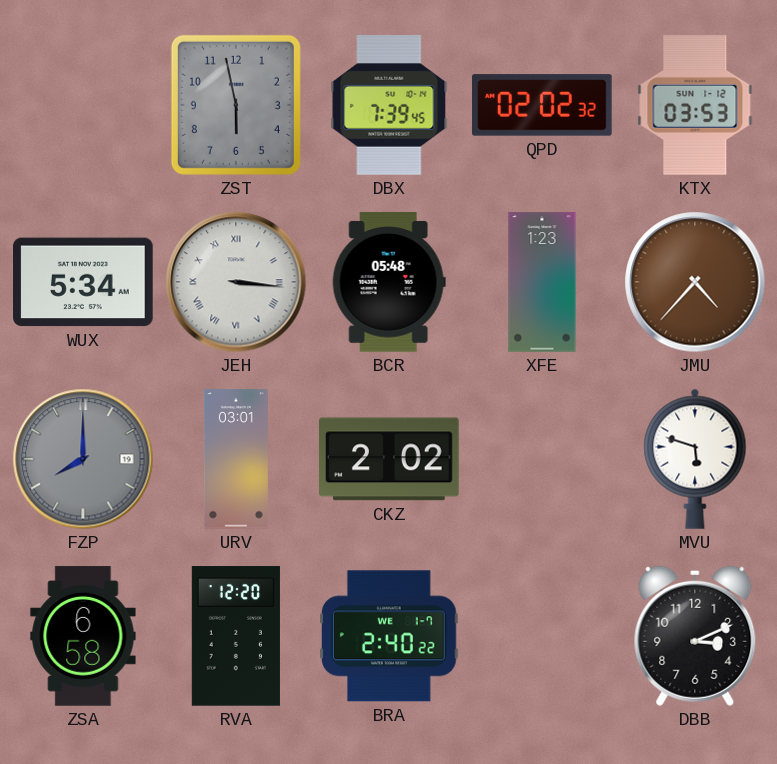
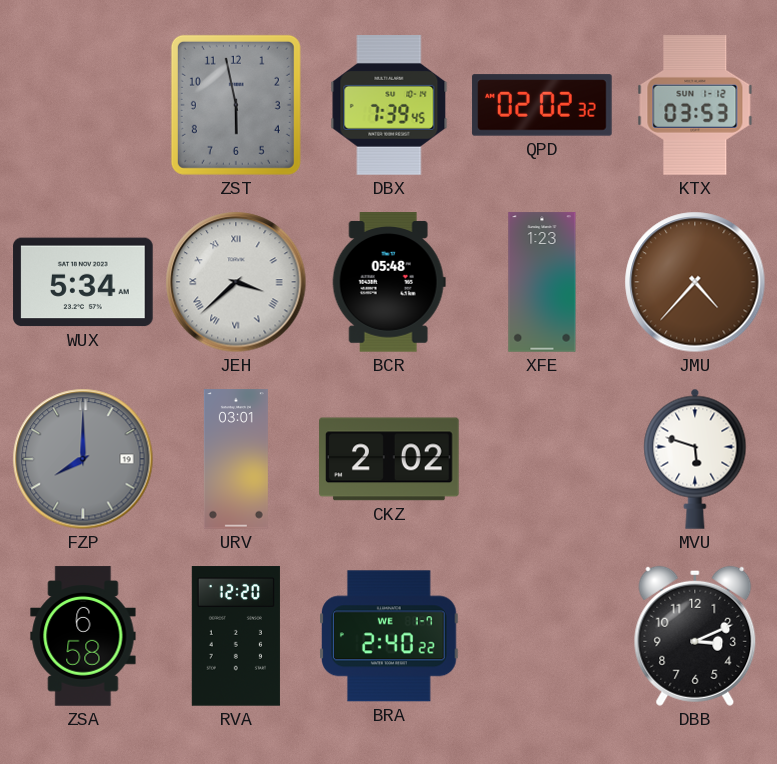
JEH: 3:16 -> 3:38
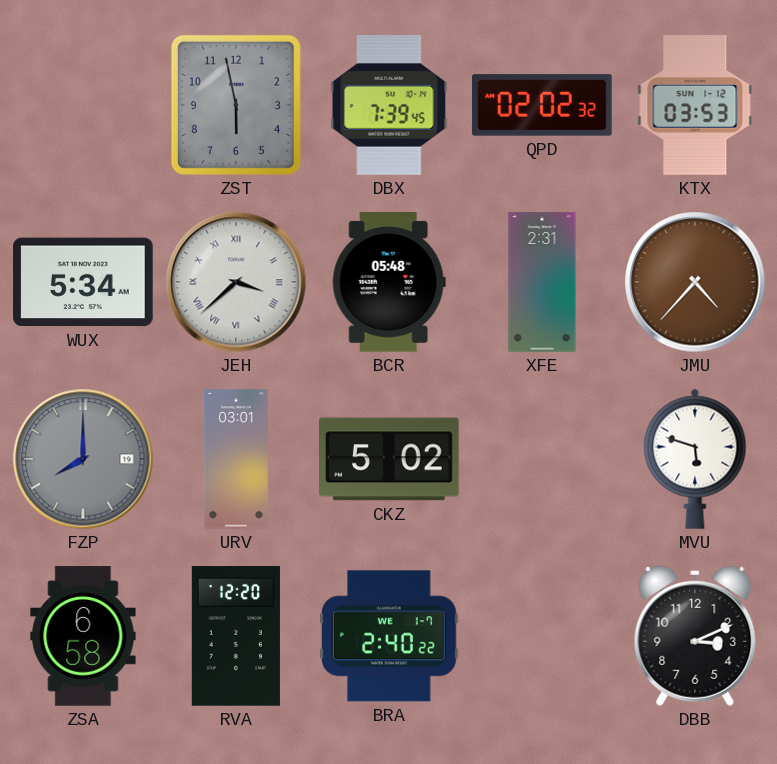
XFE: 1:23 -> 2:31
CKZ: 2:02 -> 5:02
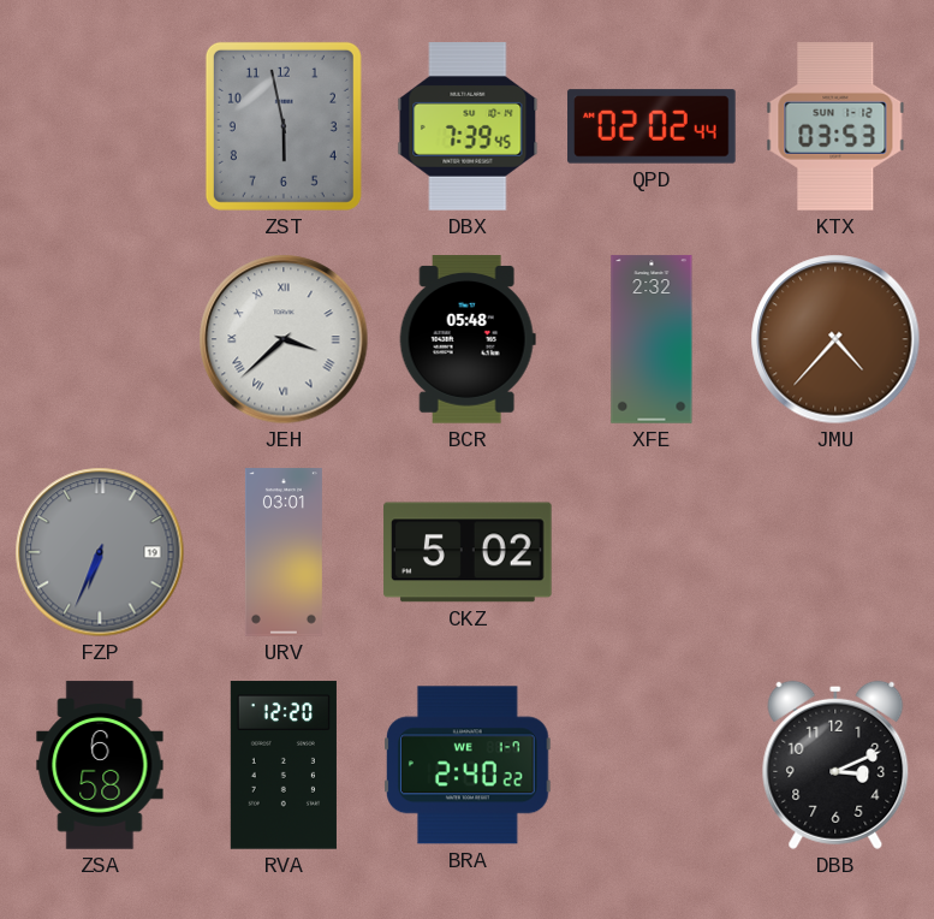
QPD: 02:02:32 -> 02:02:44
WUX: 5:34 -> none
XFE: 2:31 -> 2:32
FZP: 8:00 -> 6:34
MVU: 5:48 -> none
